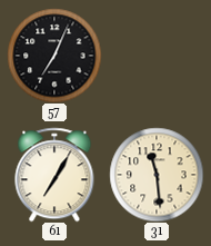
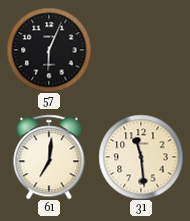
57: 7:04 -> 6:04
61: 7:05 -> 7:01
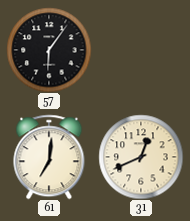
57: 6:04 -> 6:06
31: 11:29 -> 12:41
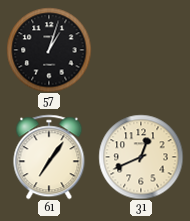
57: 6:06 -> 1:03
61: 7:01 -> 7:06
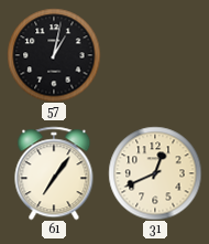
57: 1:03 -> 1:02
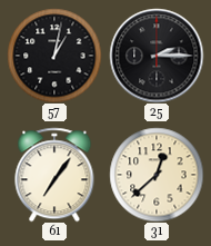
25: none -> 2:15
31: 12:41 -> 12:38
